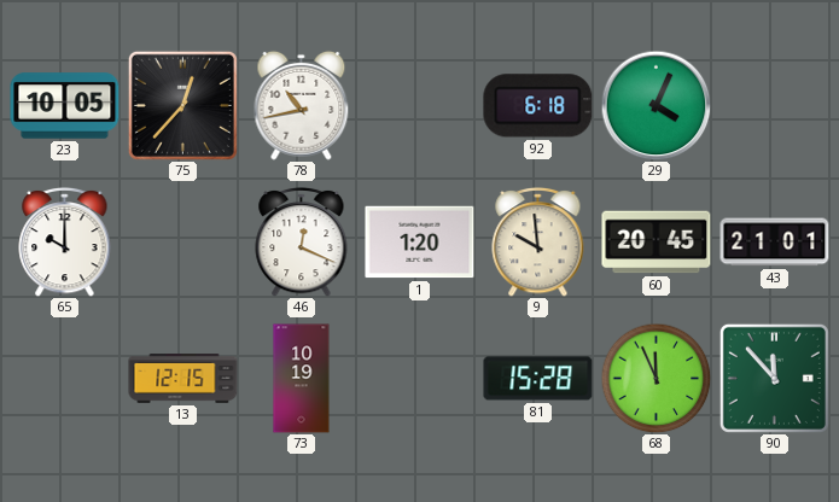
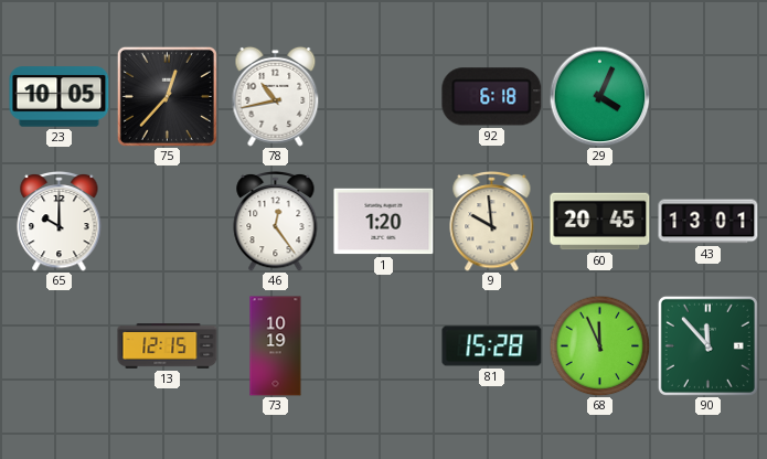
46: 12:19 -> 12:24
43: 21:01 -> 13:01
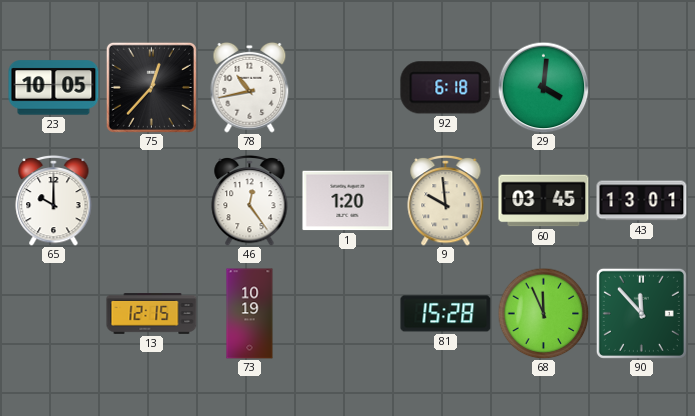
29: 4:04 -> 4:01
60: 20:45 -> 03:45
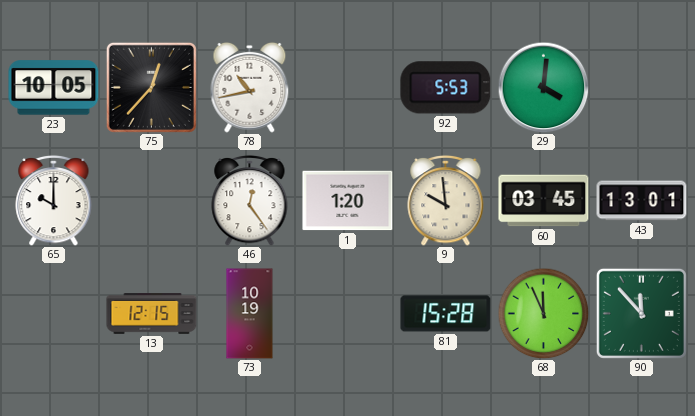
92: 6:18 -> 5:53
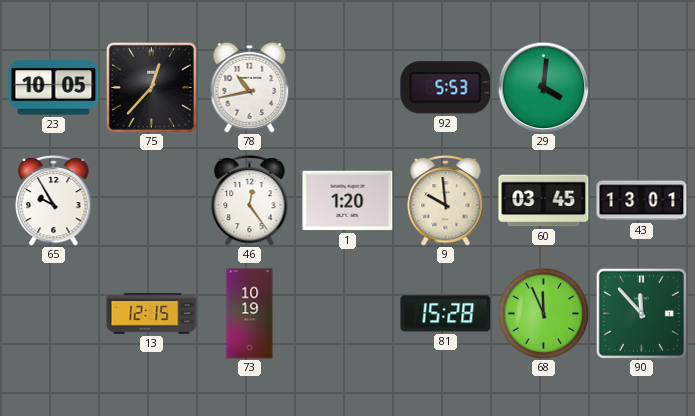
65: 10:00 -> 9:55
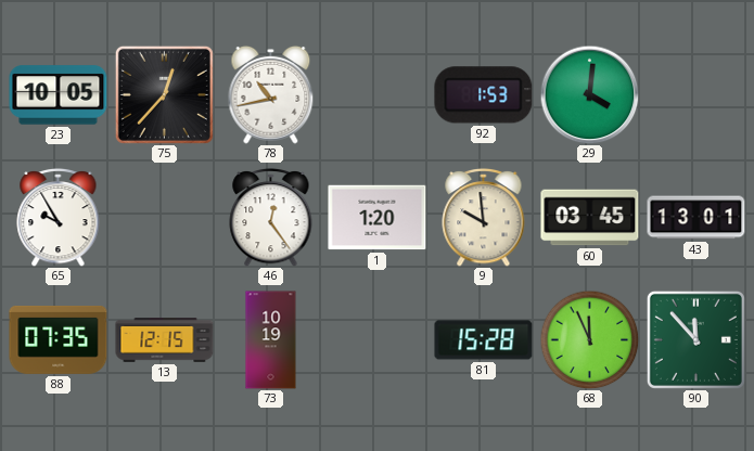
92: 5:53 -> 1:53
88: none -> 07:35
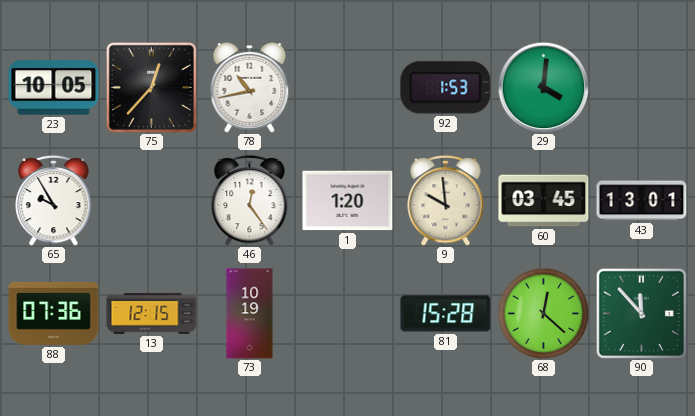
88: 07:35 -> 07:36
68: 11:56 -> 12:22
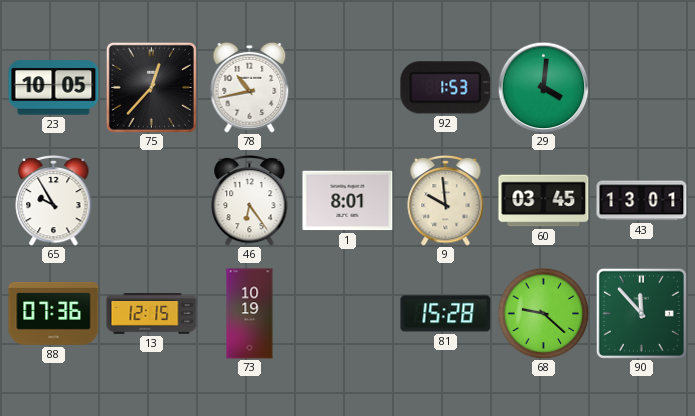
46: 12:24 -> 6:24
1: 1:20 -> 8:01
68: 12:22 -> 9:22
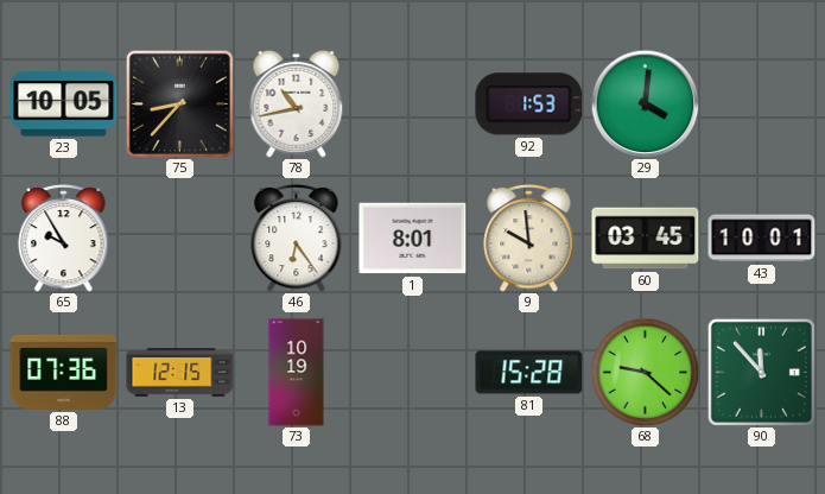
75: 12:37 -> 8:37
43: 13:01 -> 10:01
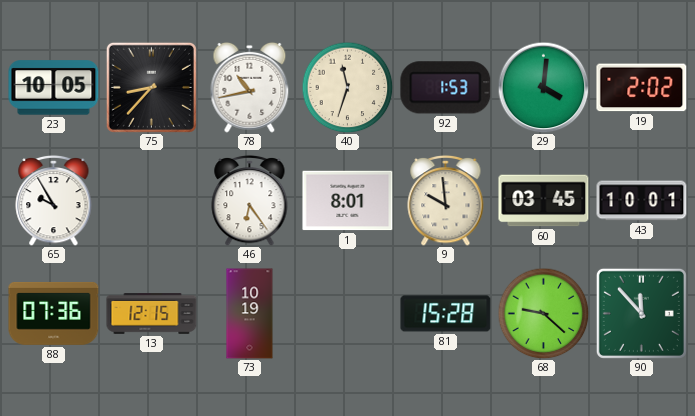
40: none -> 11:33
19: none -> 2:02
